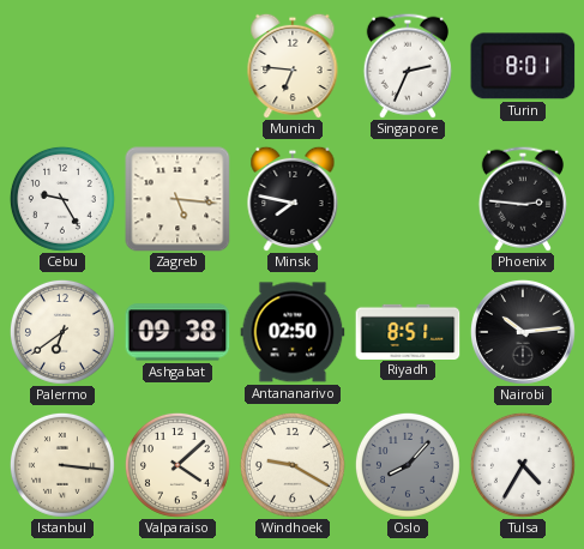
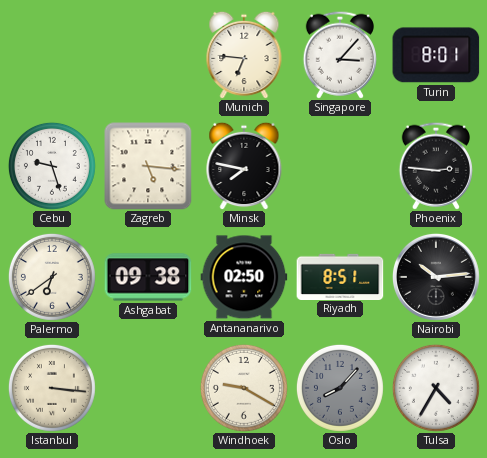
Singapore: 2:34 -> 3:07
Cebu: 9:25 -> 9:27
Valparaiso: 4:08 -> none
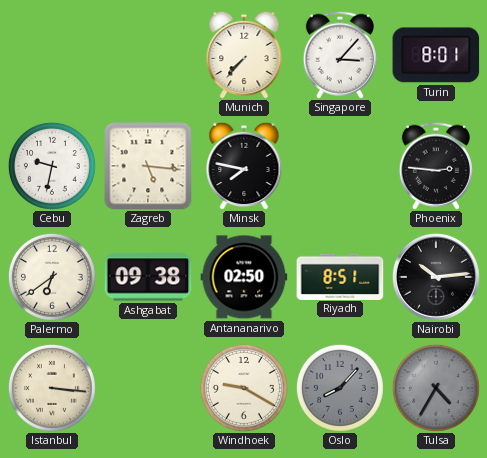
Munich: 6:46 -> 7:37
Cebu: 9:27 -> 9:32
Tulsa dial: white -> grey
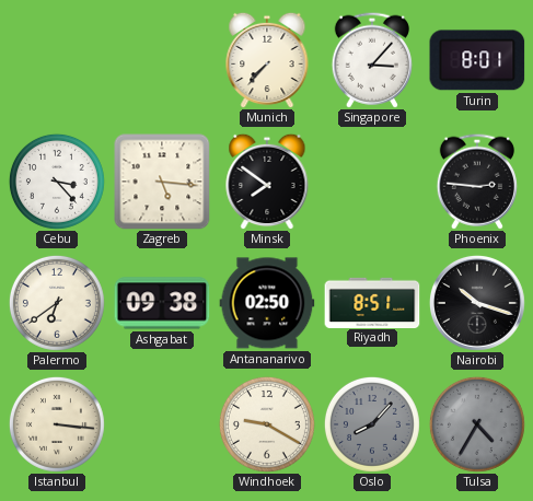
Cebu: 9:32 -> 3:23
Minsk: 7:47 -> 7:51
Nairobi: 10:14 -> 10:18
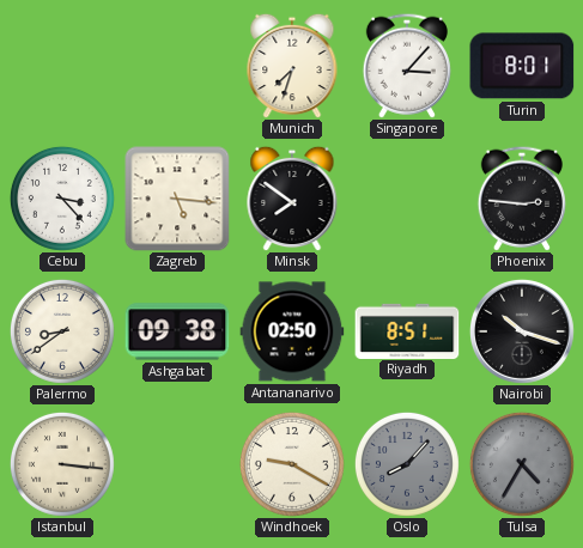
Munich: 7:37 -> 7:33
Palermo: 6:39 -> 8:39
